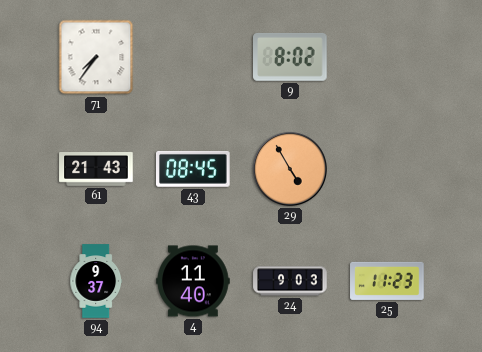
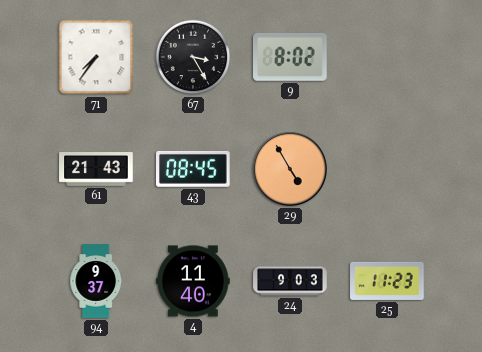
67: none -> 3:25
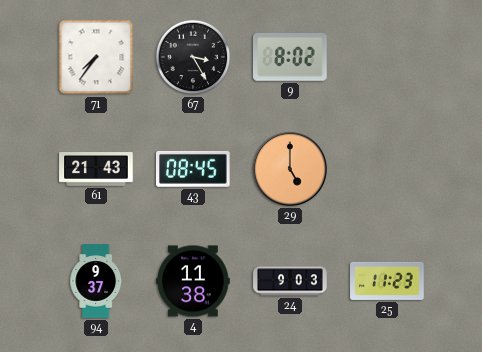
29: 4:55 -> 5:00
4: 11:40 -> 11:38
